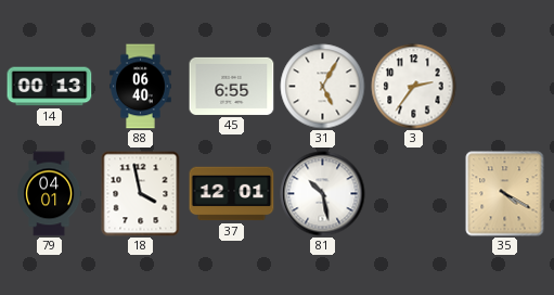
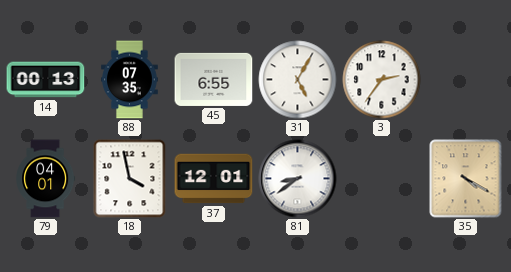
88: 06:40 -> 07:35
81: 10:28 -> 8:39
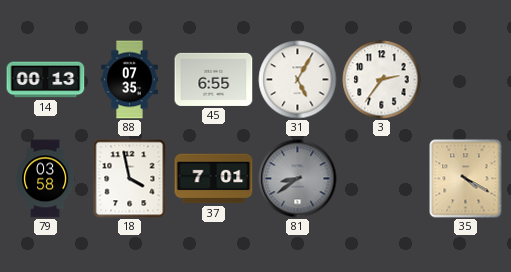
79: 04:01 -> 03:58
37: 12:01 -> 7:01
81 dial: white -> grey
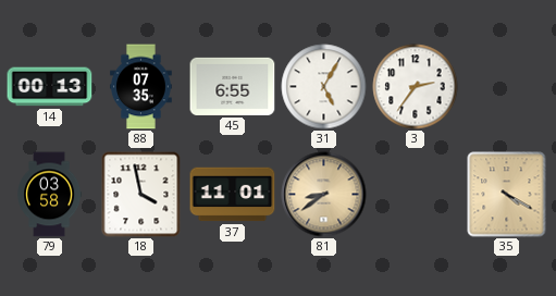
37: 7:01 -> 11:01
81 dial: grey -> champagne
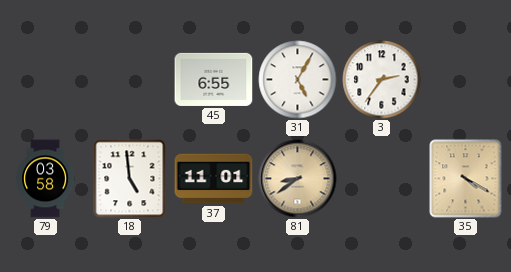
14: 00:13 -> none
88: 07:35 -> none
18: 3:58 -> 4:59
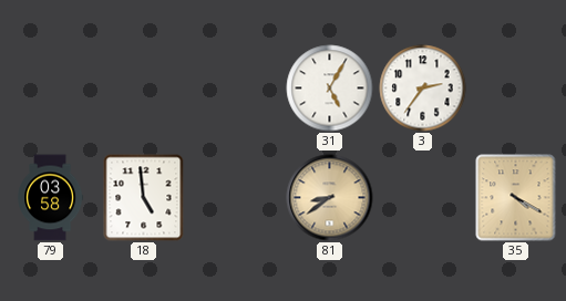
45: 6:55 -> none
37: 11:01 -> none
